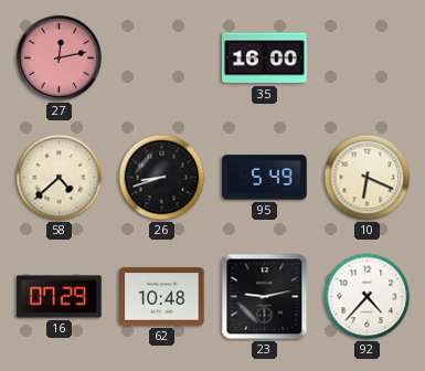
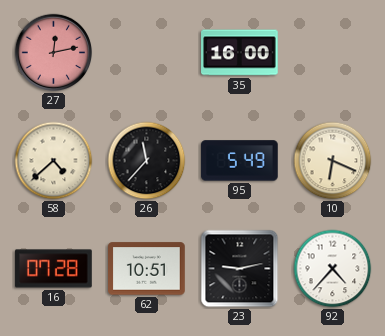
26: 8:42 -> 11:37
16: 07:29 -> 07:28
62: 10:48 -> 10:51
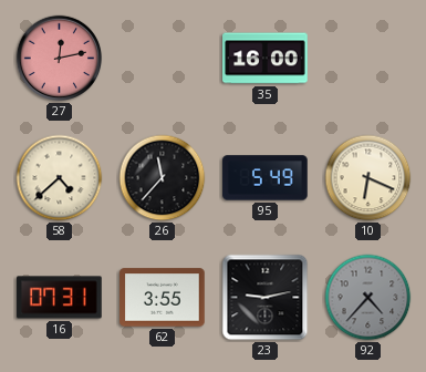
16: 07:28 -> 07:31
62: 10:51 -> 3:55
92 dial: white -> grey
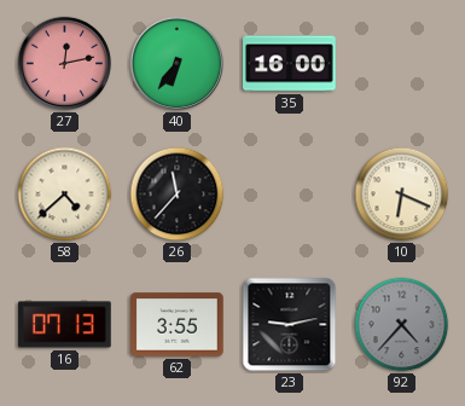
40: none -> 6:36
95: 5:49 -> none
16: 07:31 -> 07:13
